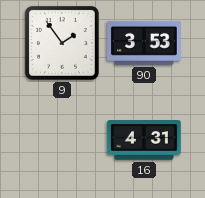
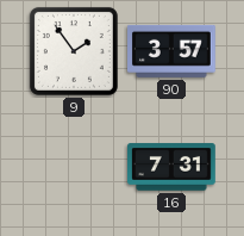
90: 3:53 -> 3:57
16: 4:31 -> 7:31
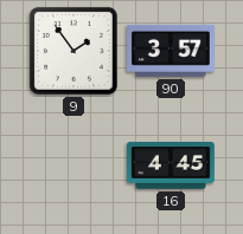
16: 7:31 -> 4:45
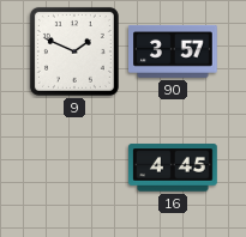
9: 1:54 -> 1:49
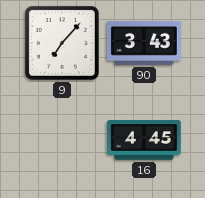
9: 1:49 -> 7:07
90: 3:57 -> 3:43
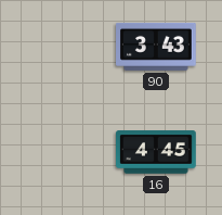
9: 7:07 -> none
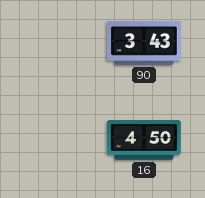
16: 4:45 -> 4:50
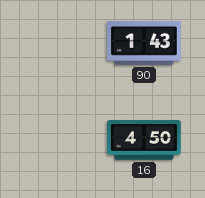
90: 3:43 -> 1:43
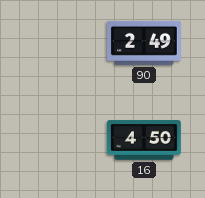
90: 1:43 -> 2:49
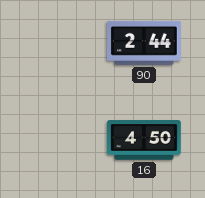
90: 2:49 -> 2:44
